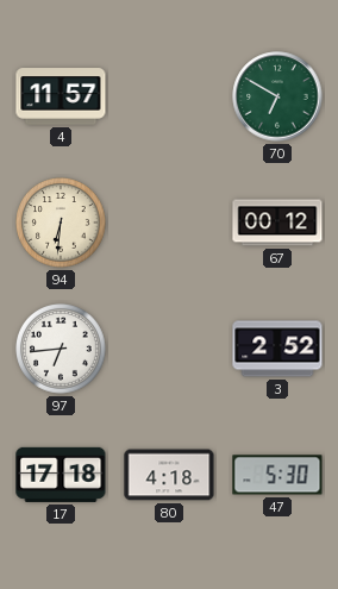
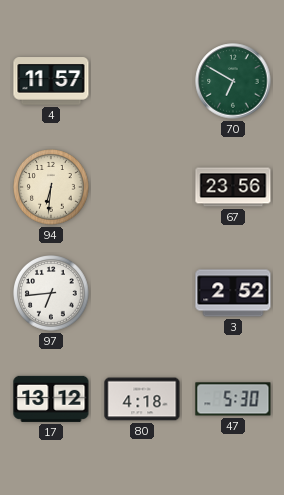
67: 00:12 -> 23:56
17: 17:18 -> 13:12
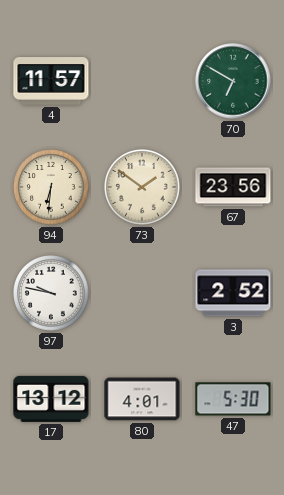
73: none -> 1:51
97: 6:44 -> 9:47
80: 4:18 -> 4:01
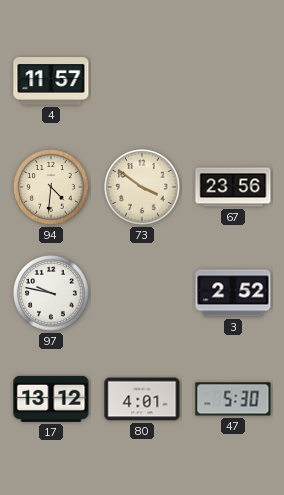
70: 6:50 -> none
94: 6:31 -> 4:31
73: 1:51 -> 3:51
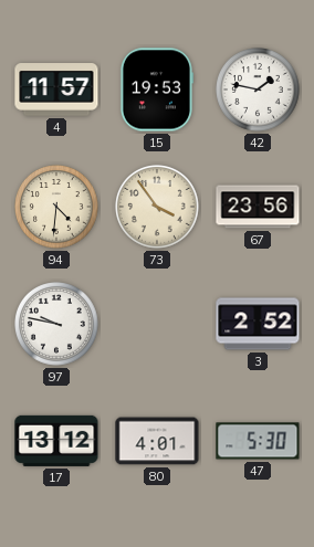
15: none -> 19:53
42: none -> 1:47
73: 3:51 -> 3:54
